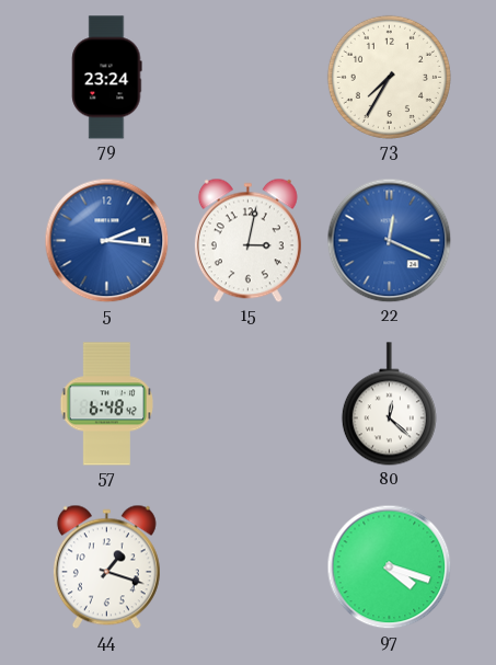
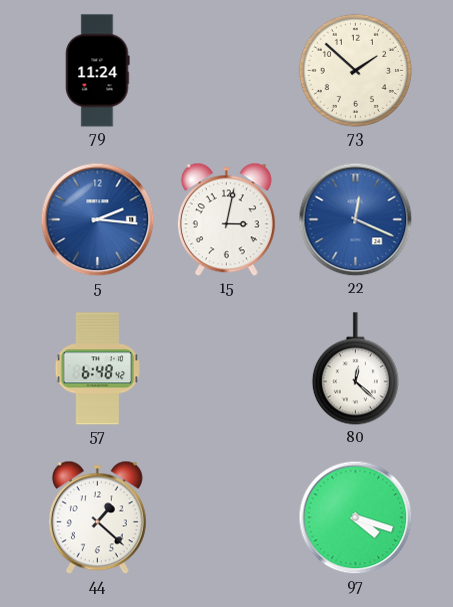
79: 23:24 -> 11:24
73: 7:35 -> 1:52
44: 1:18 -> 1:22
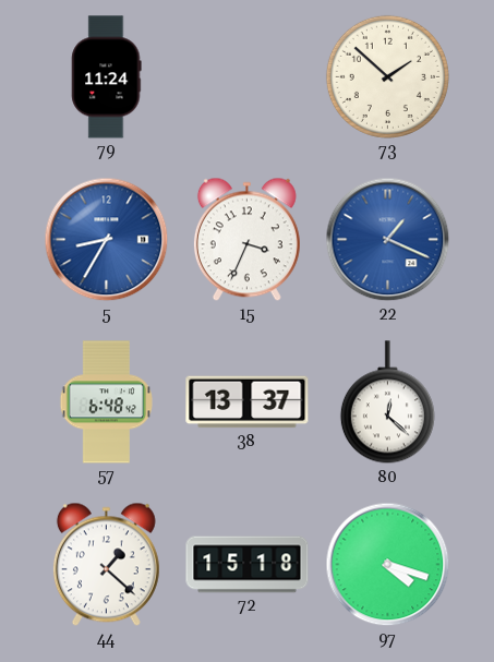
5: 2:16 -> 8:35
15: 3:02 -> 3:34
22: 12:19 -> 1:19
38: none -> 13:37
72: none -> 15:18
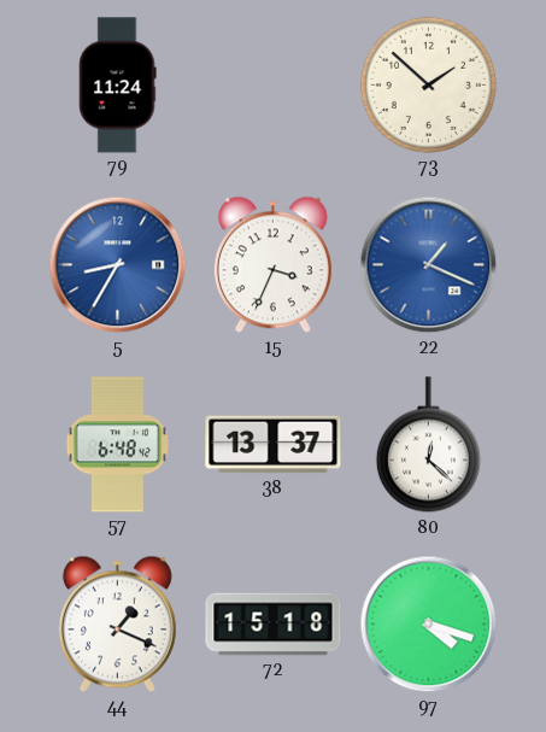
44: 1:22 -> 1:19
